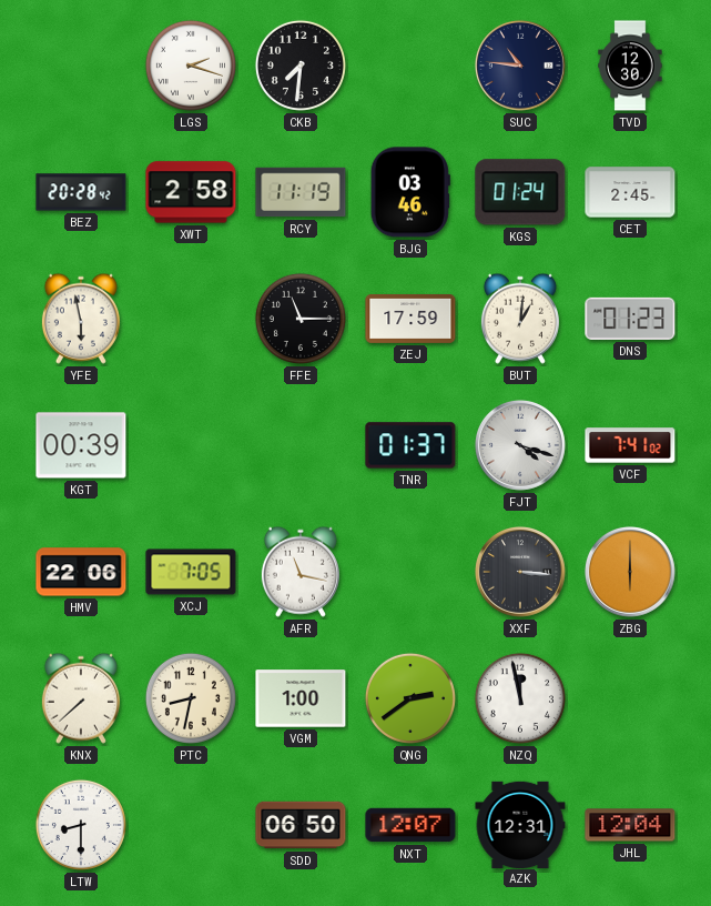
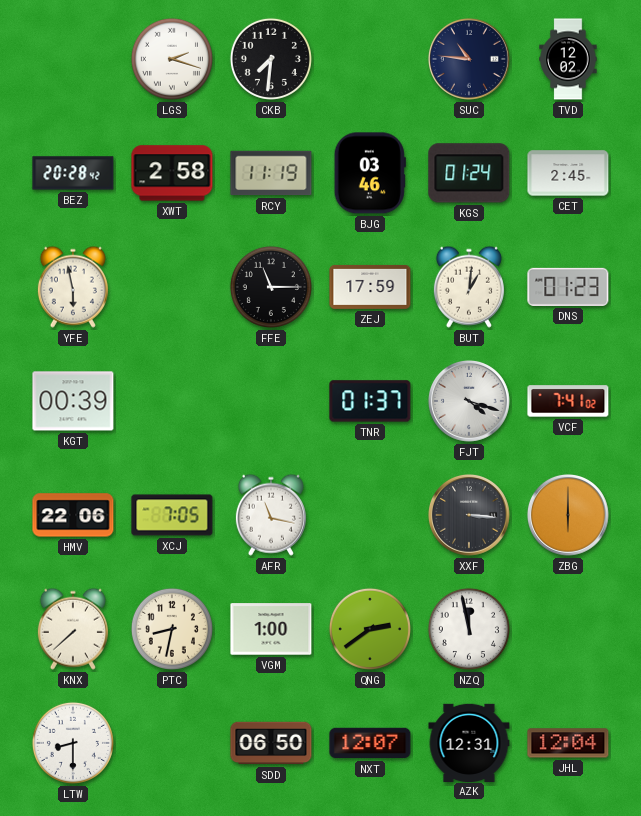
TVD: 12:30 -> 12:02
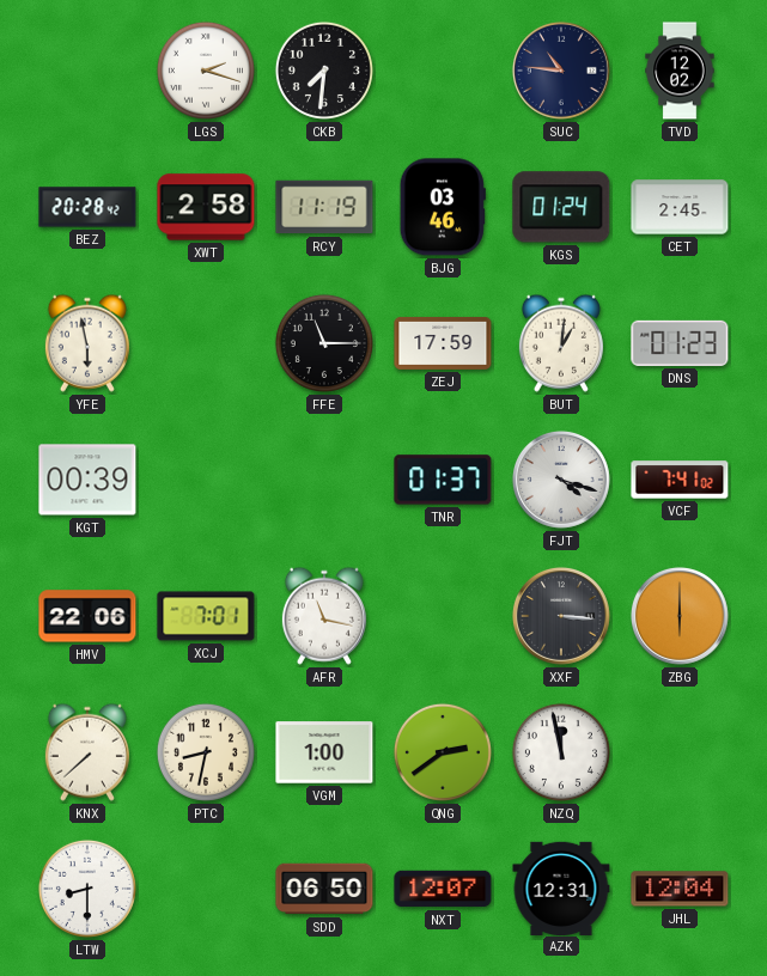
XCJ: 7:05 -> 7:01
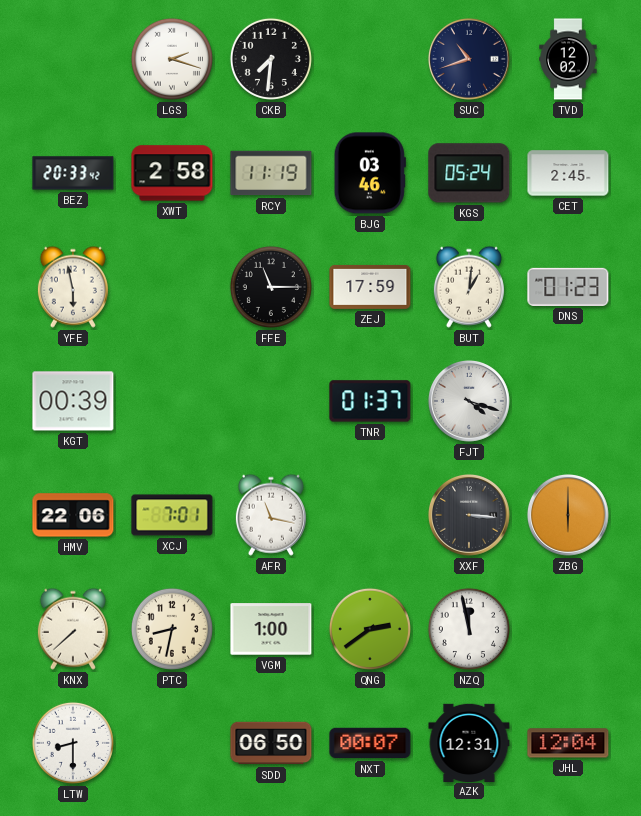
SUC: 10:46 -> 10:42
BEZ: 20:28 -> 20:33
KGS: 01:24 -> 05:24
VCF: 7:41 -> none
NXT: 12:07 -> 00:07
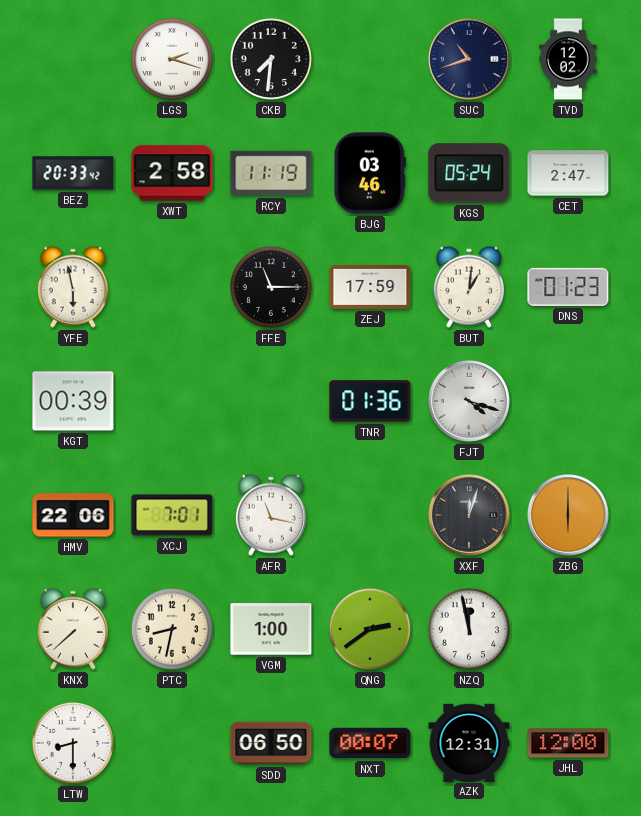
CET: 2:45 -> 2:47
TNR: 01:37 -> 01:36
XXF: 3:16 -> 12:03
JHL: 12:04 -> 12:00
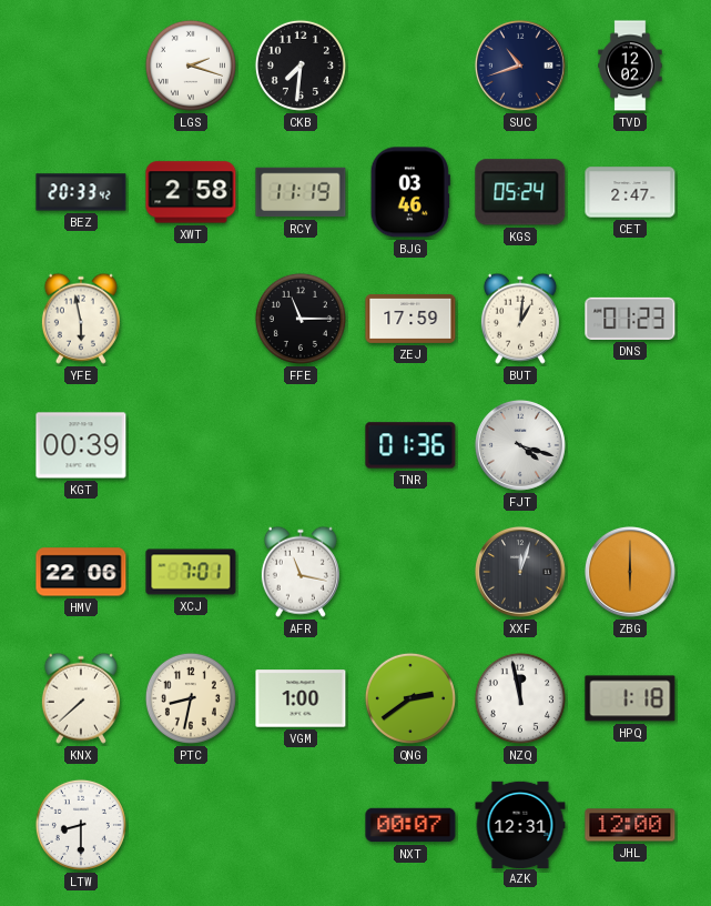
HPQ: none -> 1:18
SDD: 06:50 -> none
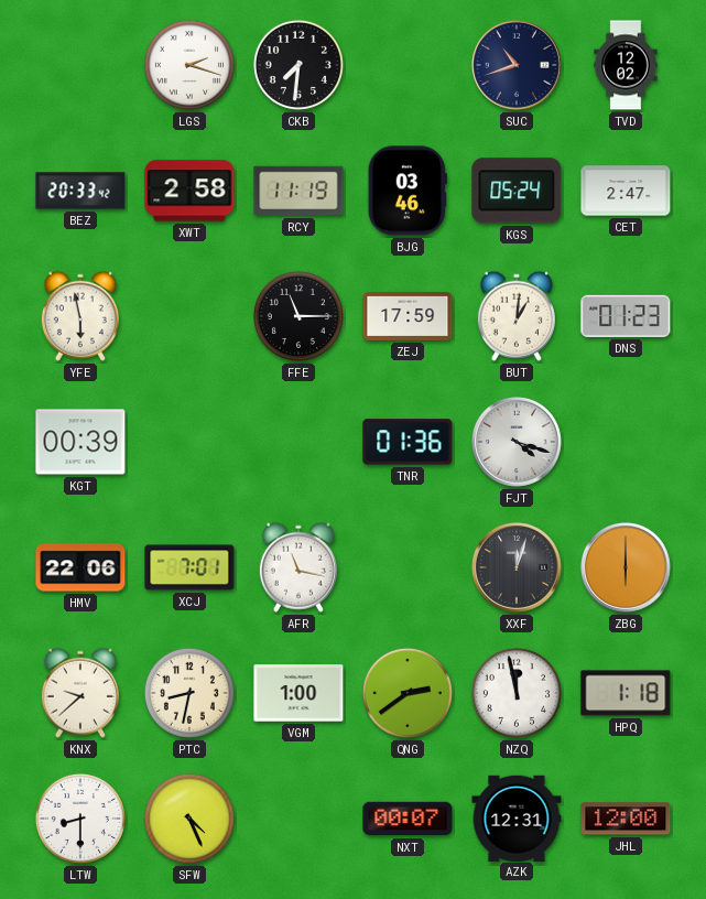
KNX: 7:38 -> 9:38
SFW: none -> 4:26
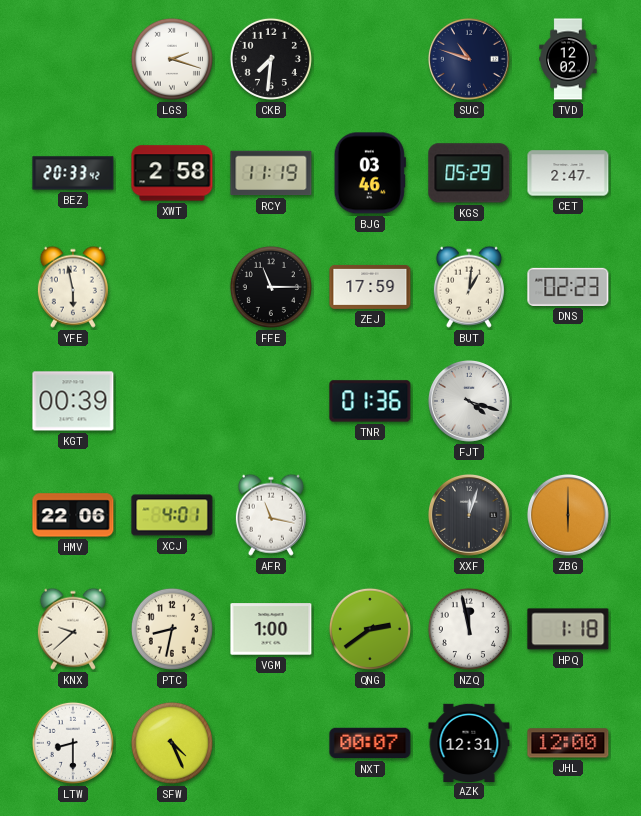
SUC: 10:42 -> 10:48
KGS: 05:24 -> 05:29
DNS: 01:23 -> 02:23
XCJ: 7:01 -> 4:01
